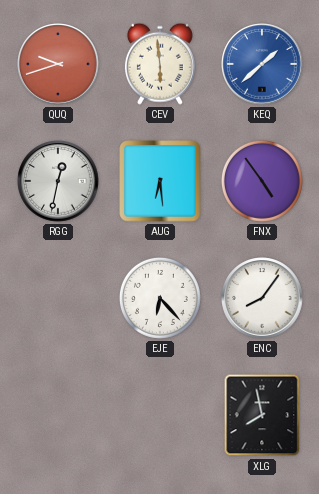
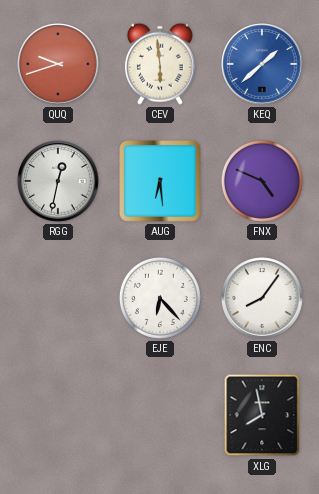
FNX: 4:54 -> 4:49
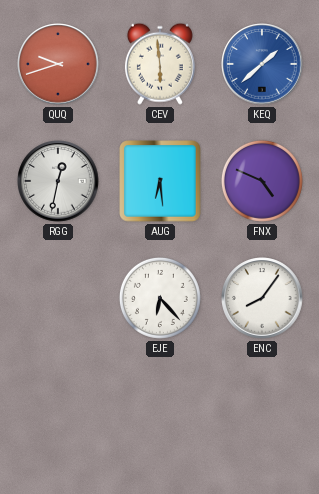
XLG: 7:58 -> none
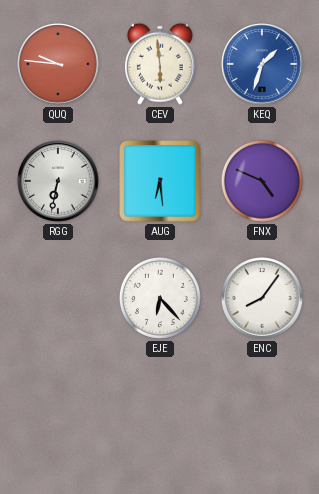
QUQ: 9:42 -> 9:46
KEQ: 1:38 -> 1:33
RGG: 12:32 -> 6:32
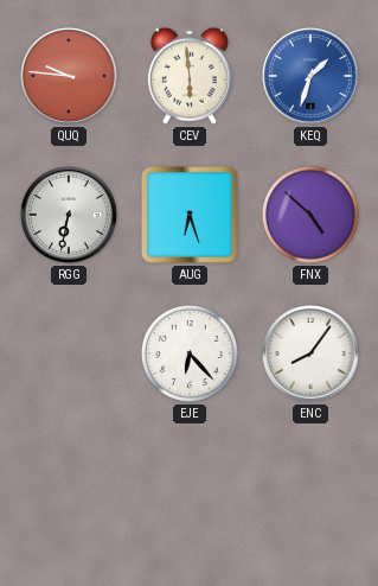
AUG: 6:29 -> 6:27
FNX: 4:49 -> 4:52
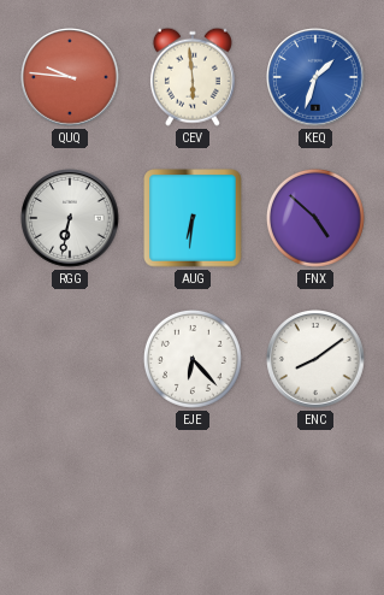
AUG: 6:27 -> 6:31
ENC: 8:06 -> 8:09
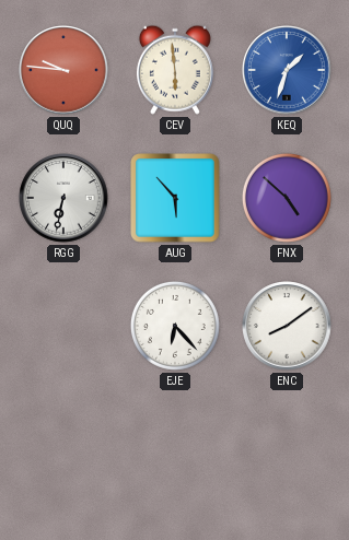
AUG: 6:31 -> 5:53
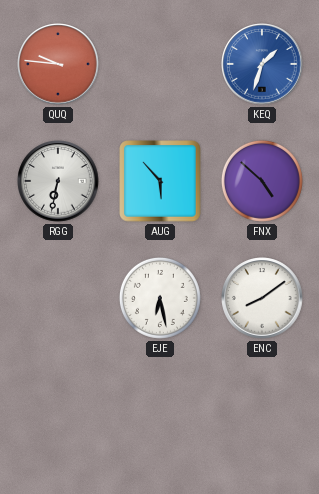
CEV: 5:59 -> none
EJE: 6:23 -> 6:28
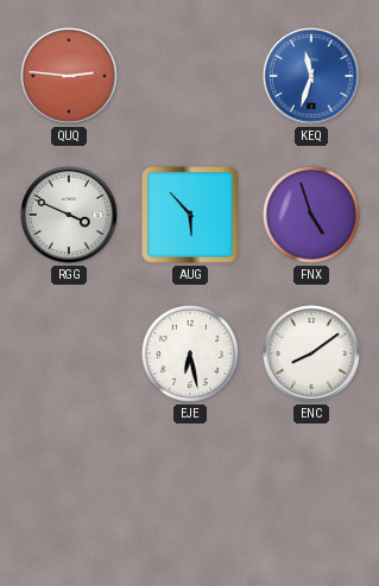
QUQ: 9:46 -> 2:46
KEQ: 1:33 -> 11:33
RGG: 6:32 -> 3:49
FNX: 4:52 -> 4:57
